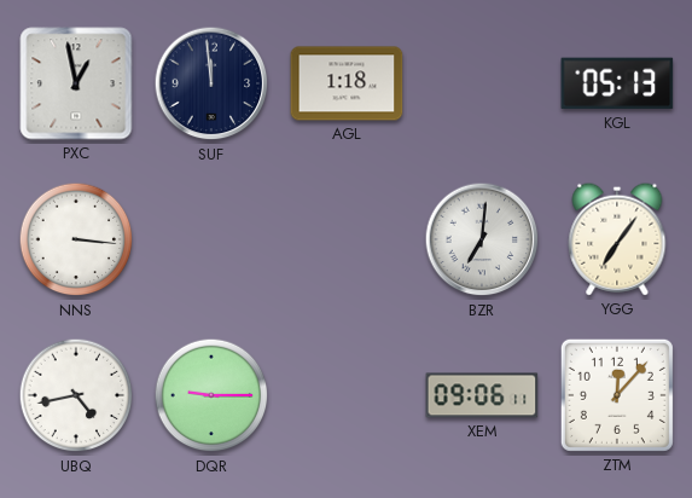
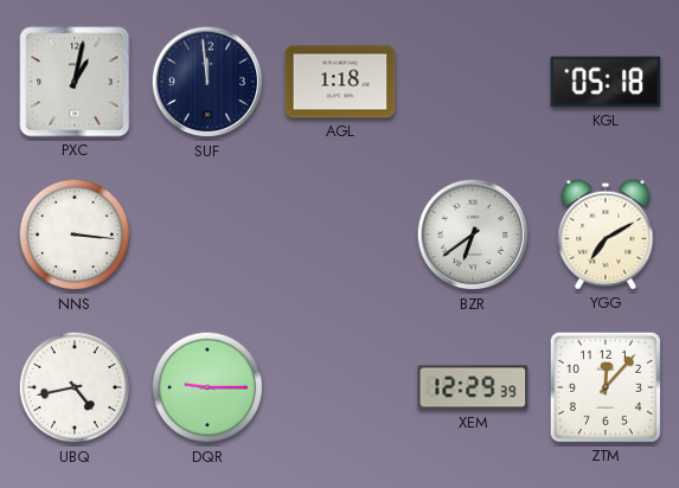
PXC: 12:58 -> 1:02
KGL: 05:13 -> 05:18
BZR: 7:01 -> 6:39
YGG: 7:06 -> 7:10
XEM: 09:06 -> 12:29
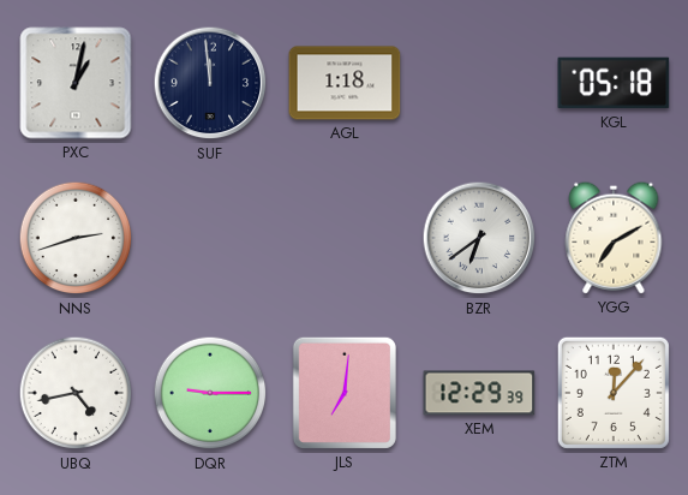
NNS: 3:16 -> 2:42
JLS: none -> 7:01
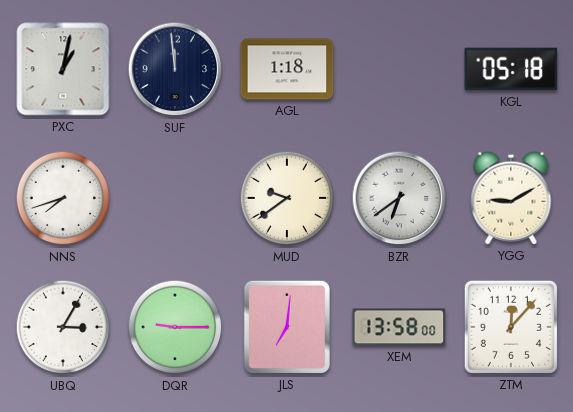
NNS: 2:42 -> 7:42
MUD: none -> 9:39
YGG: 7:10 -> 9:10
UBQ: 4:43 -> 3:05
XEM: 12:29 -> 13:58
